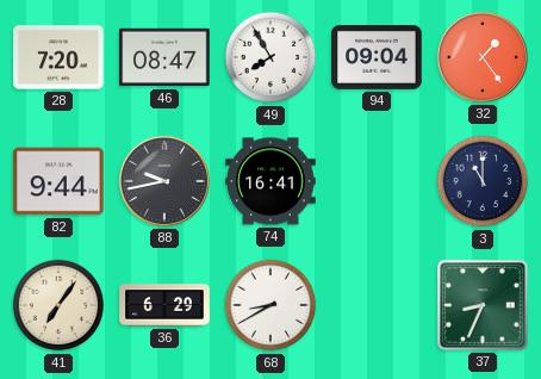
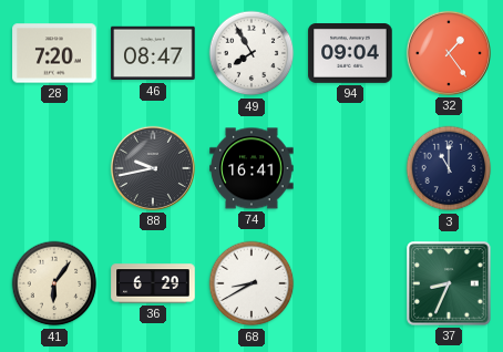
82: 9:44 -> none
41: 7:06 -> 6:06
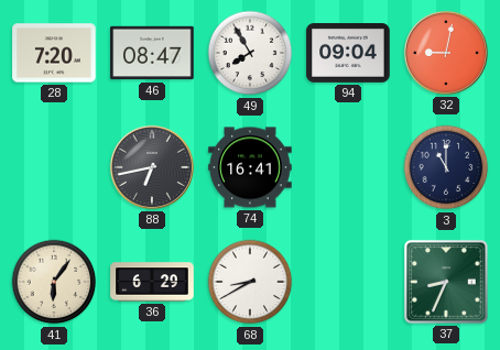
32: 1:24 -> 9:02
88: 9:43 -> 6:43
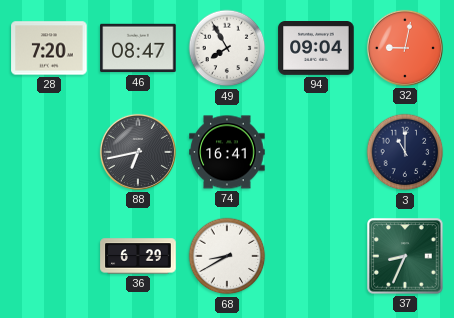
41: 6:06 -> none
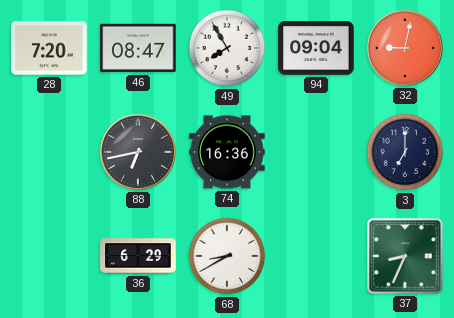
74: 16:41 -> 16:36
3: 11:00 -> 7:00
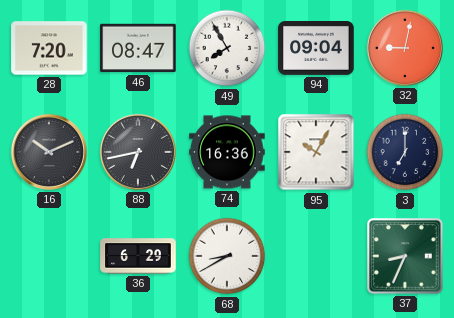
16: none -> 10:11
95: none -> 10:05
